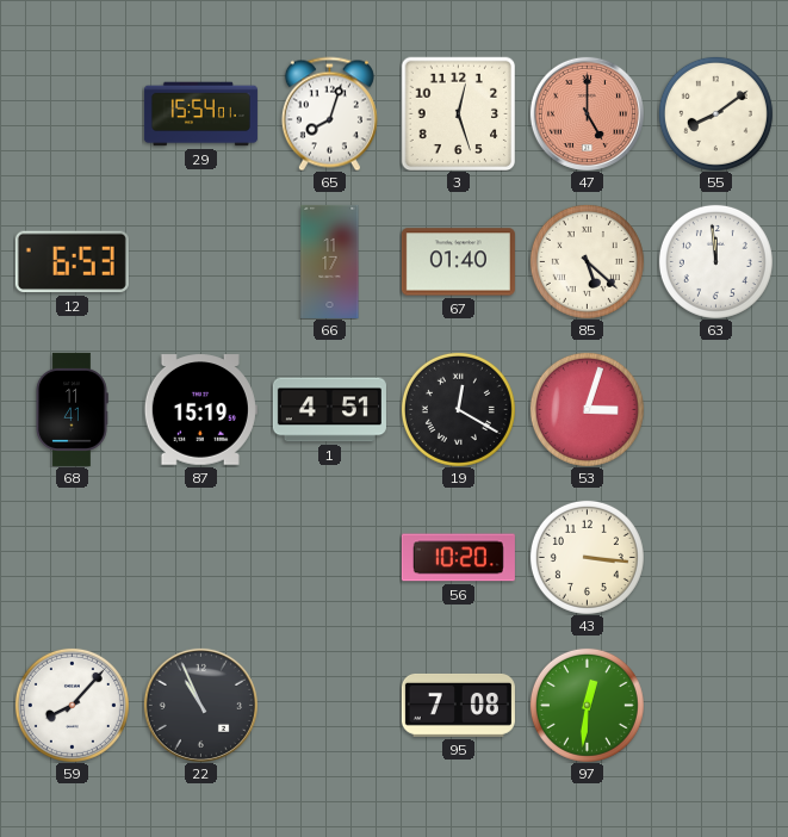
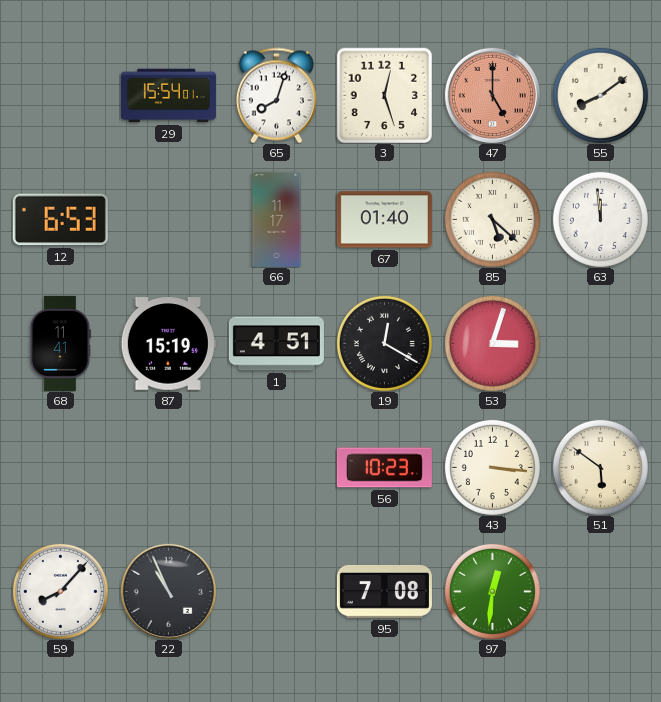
56: 10:20 -> 10:23
51: none -> 5:51
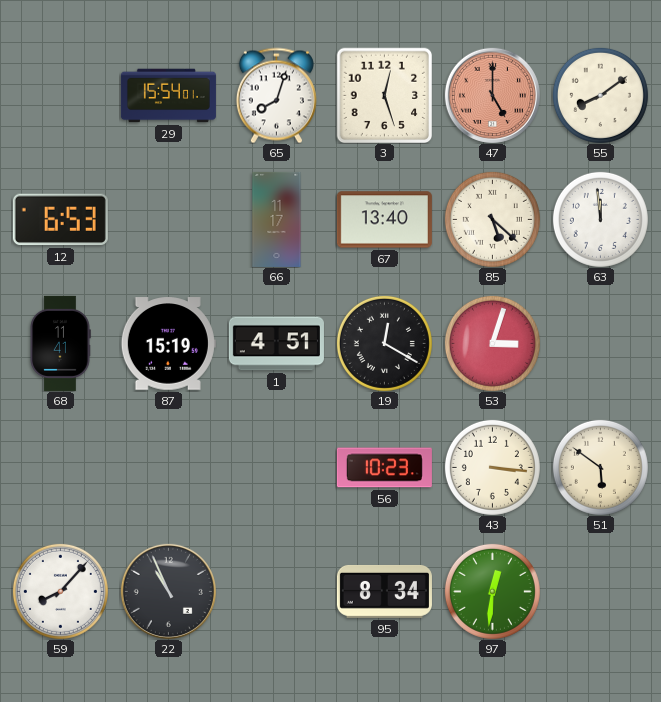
67: 01:40 -> 13:40
95: 7:08 -> 8:34
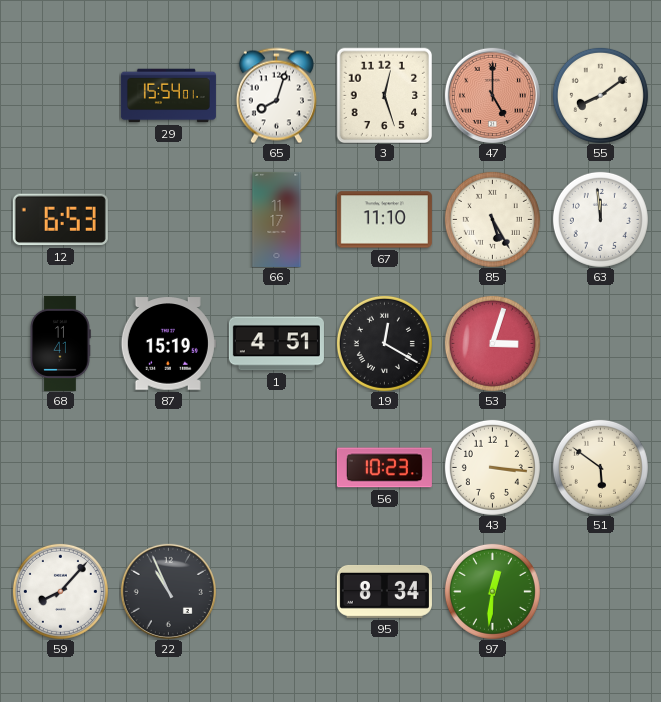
67: 13:40 -> 11:10
85: 5:22 -> 5:25
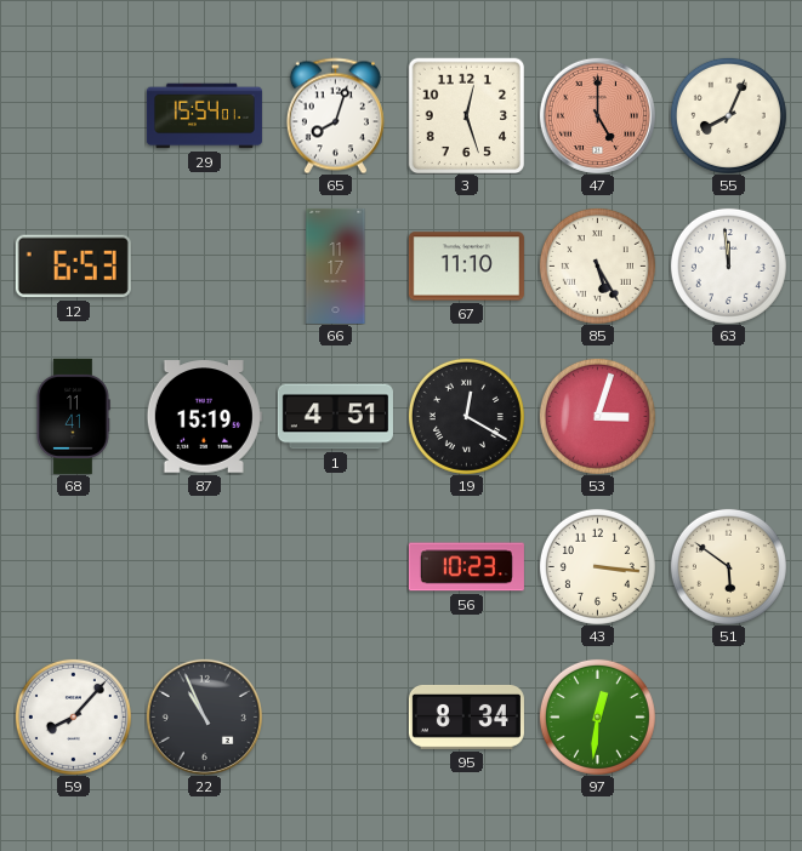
55: 8:09 -> 8:04
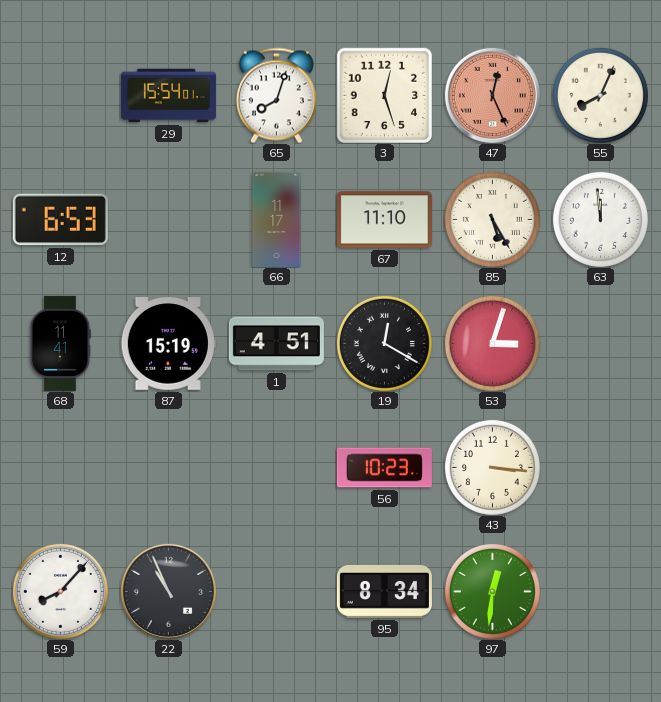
47: 5:00 -> 12:26
51: 5:51 -> none
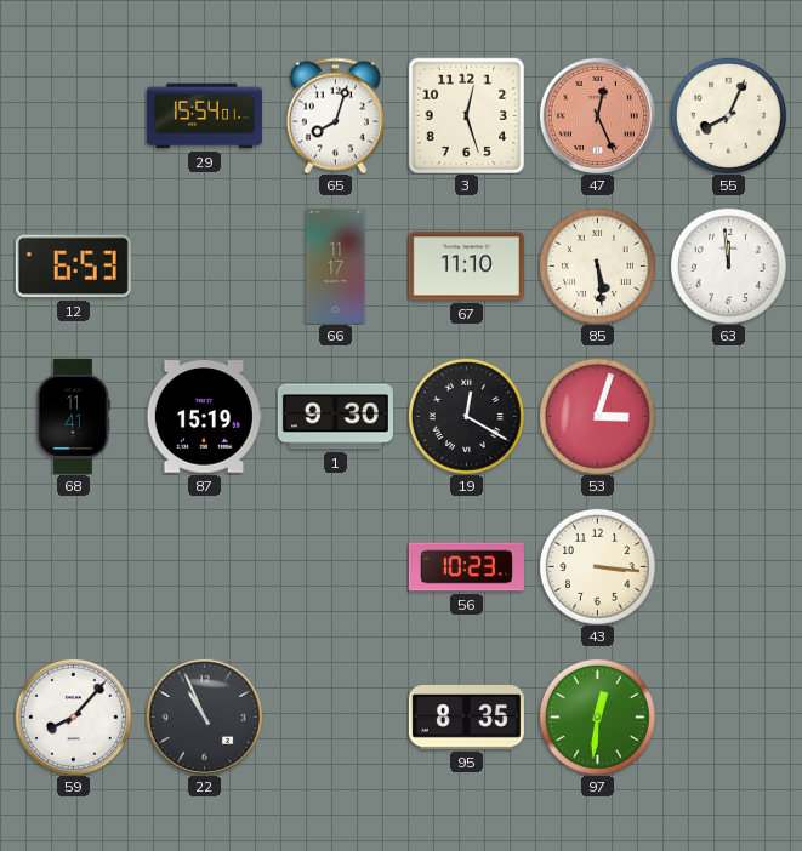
85: 5:25 -> 5:29
1: 4:51 -> 9:30
95: 8:34 -> 8:35
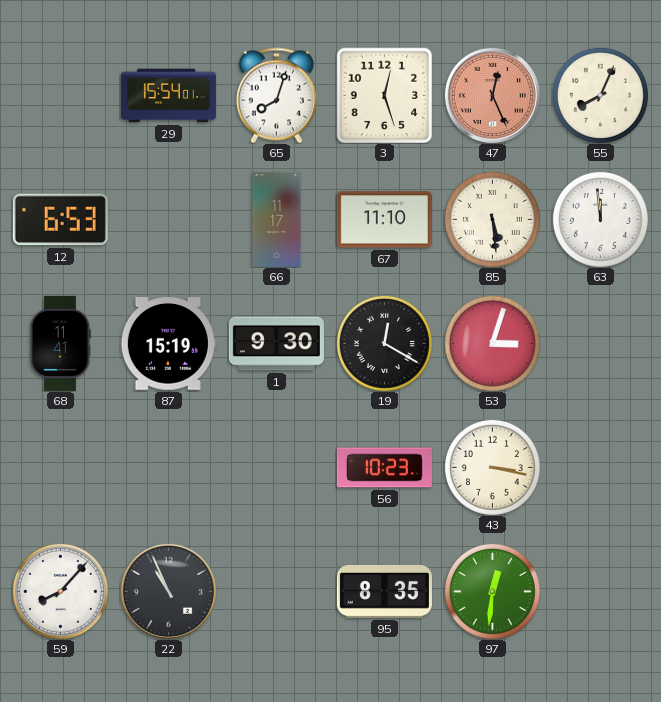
43: 3:16 -> 3:17
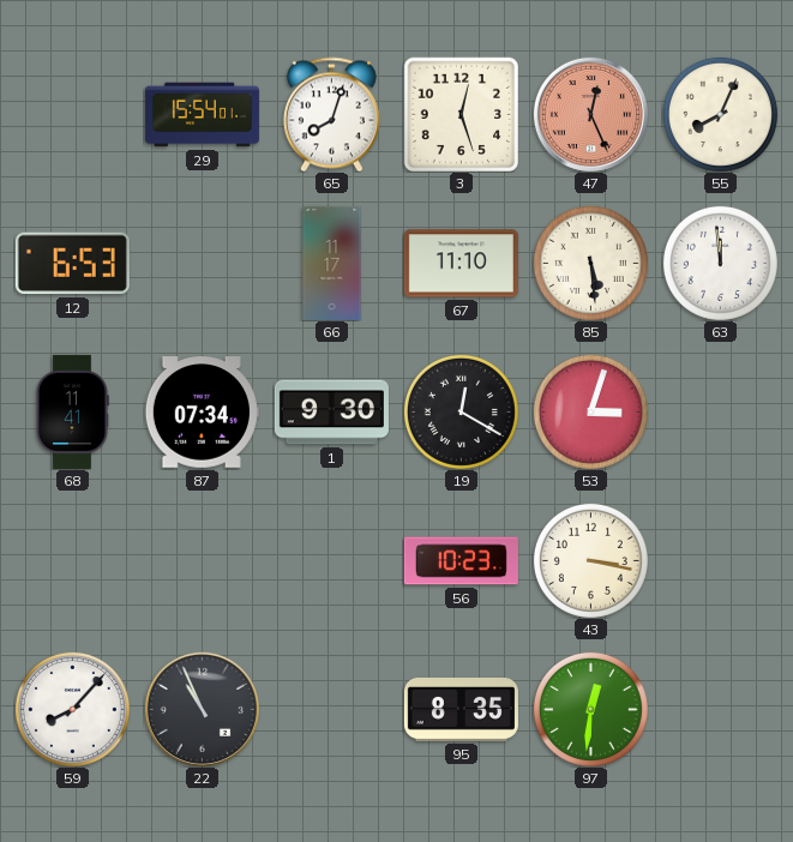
87: 15:19 -> 07:34
